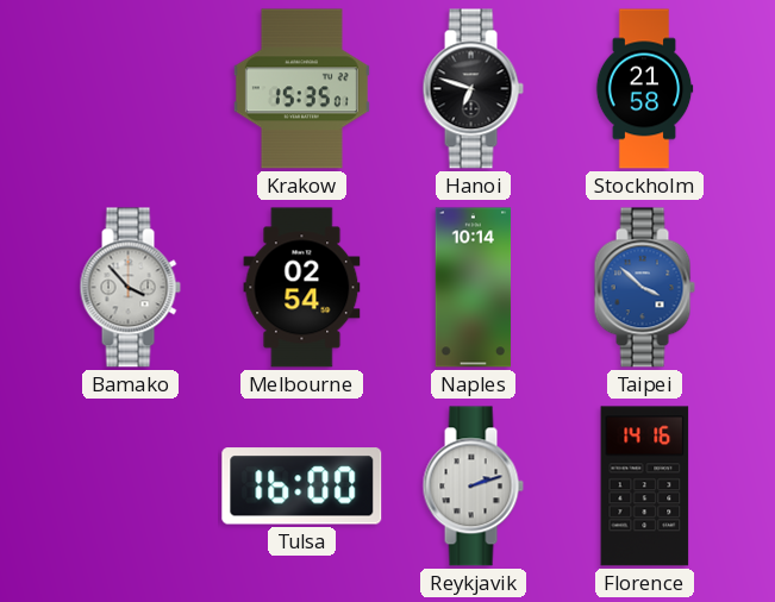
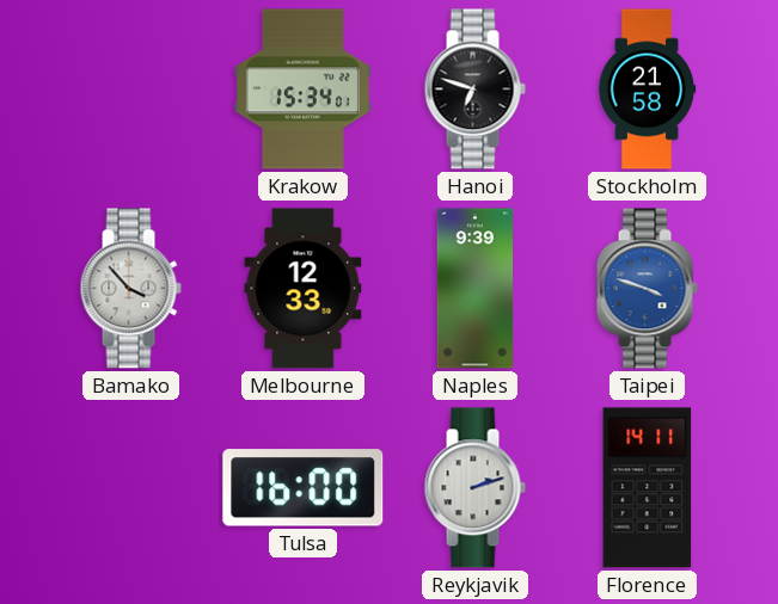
Krakow: 15:35 -> 15:34
Melbourne: 02:54 -> 12:33
Naples: 10:14 -> 9:39
Taipei: 3:52 -> 3:48
Florence: 14:16 -> 14:11
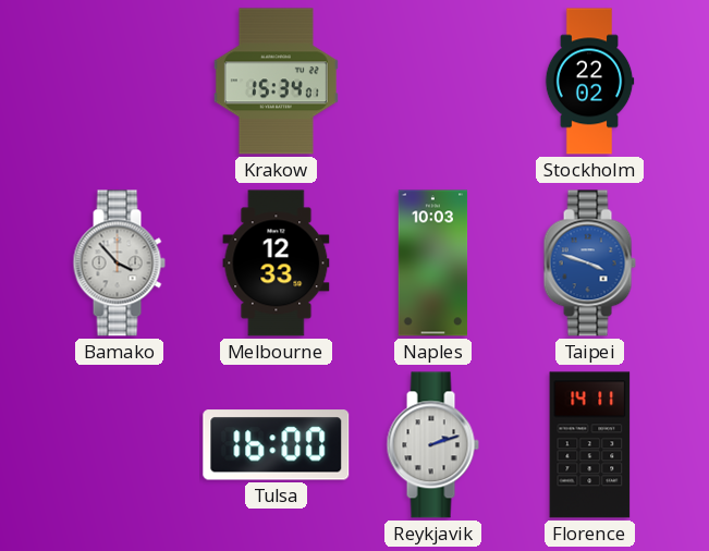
Hanoi: 6:48 -> none
Stockholm: 21:58 -> 22:02
Naples: 9:39 -> 10:03
